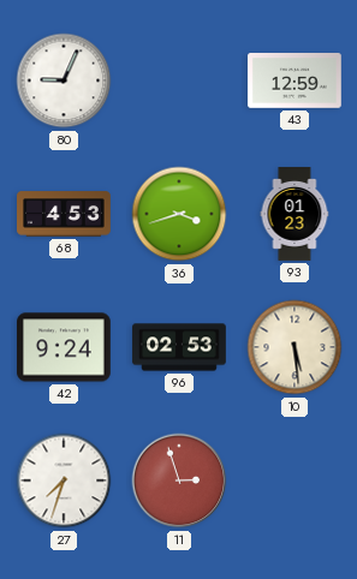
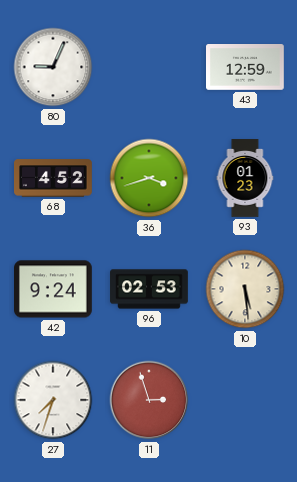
68: 4:53 -> 4:52
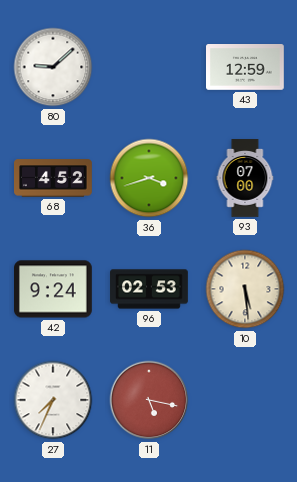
80: 9:04 -> 9:08
93: 01:23 -> 07:00
27: 7:33 -> 7:34
11: 2:57 -> 5:17
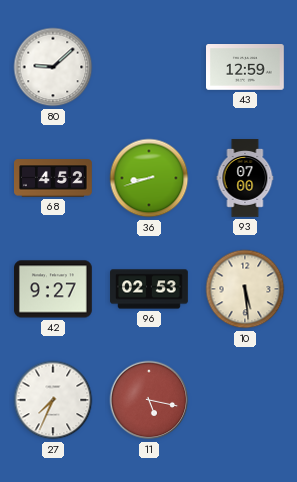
36: 3:42 -> 8:42
42: 9:24 -> 9:27
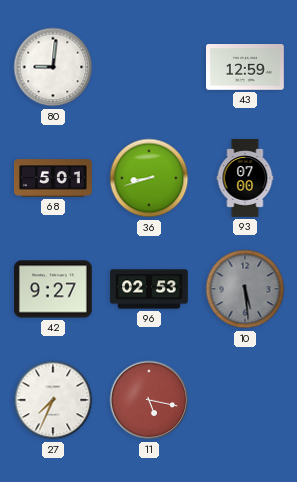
80: 9:08 -> 9:01
68: 4:52 -> 5:01
10 dial: cream -> grey
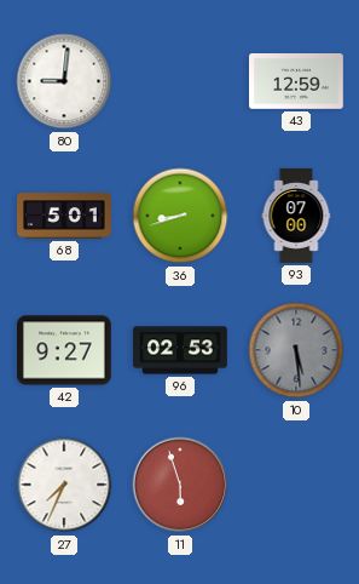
11: 5:17 -> 5:57
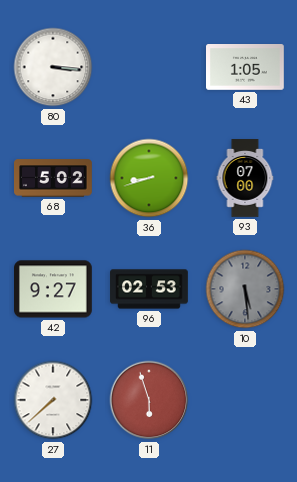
80: 9:01 -> 3:16
43: 12:59 -> 1:05
68: 5:01 -> 5:02
27: 7:34 -> 7:38
